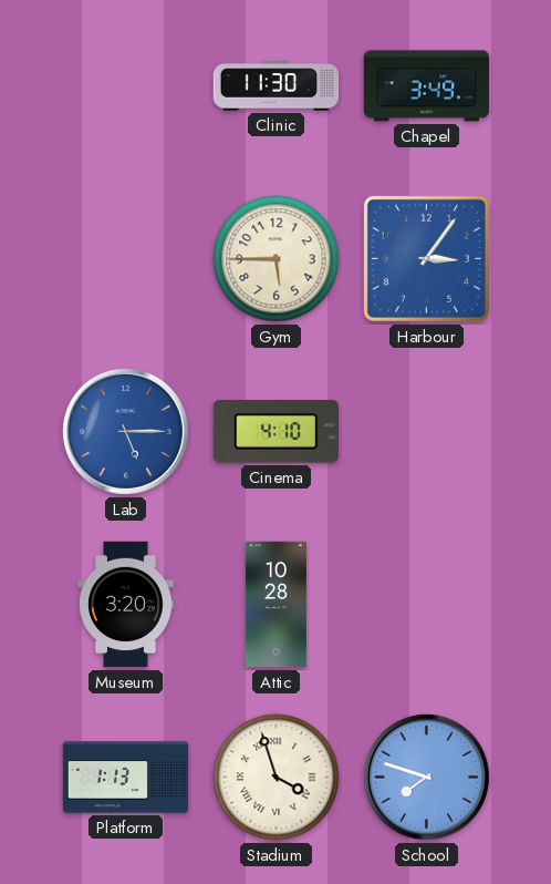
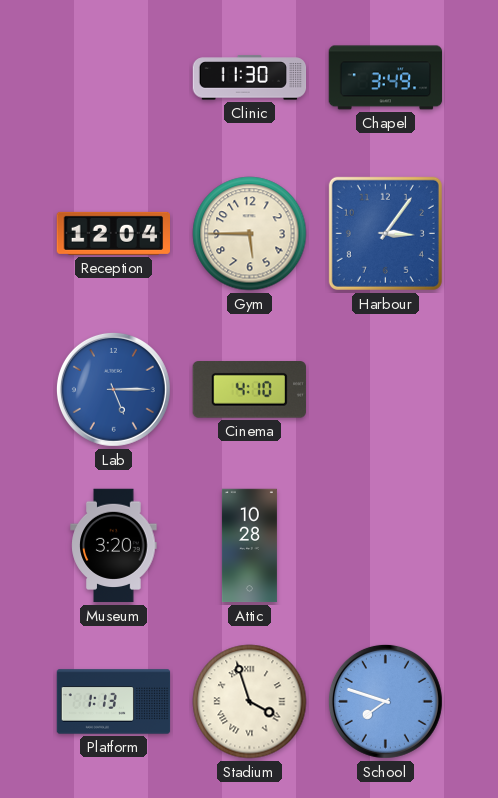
Reception: none -> 12:04
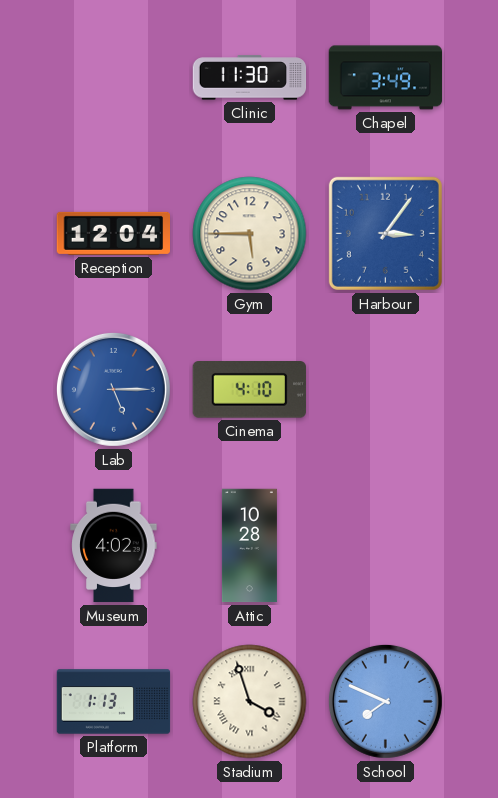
Museum: 3:20 -> 4:02
School: 7:48 -> 7:49
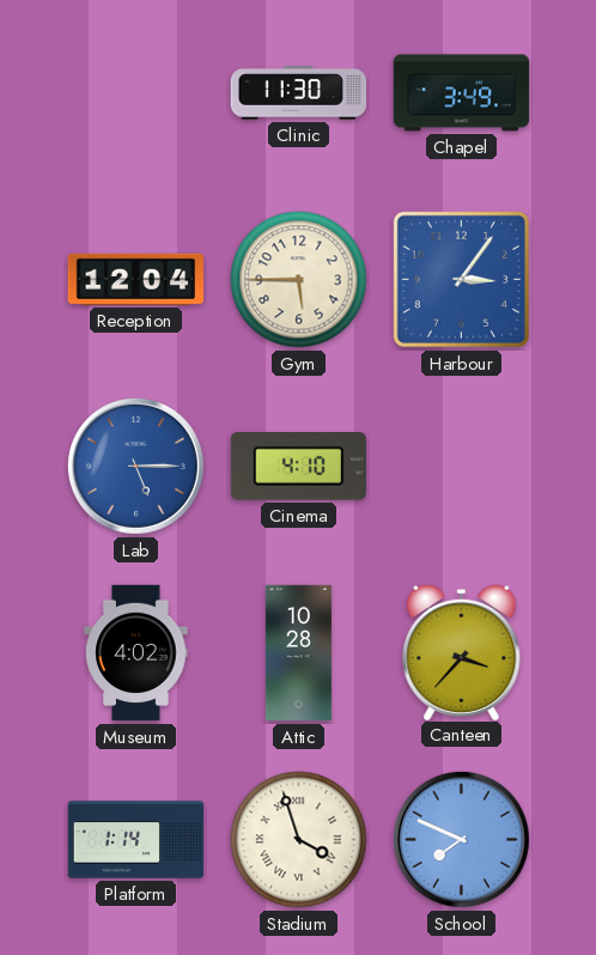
Canteen: none -> 3:37
Platform: 1:13 -> 1:14
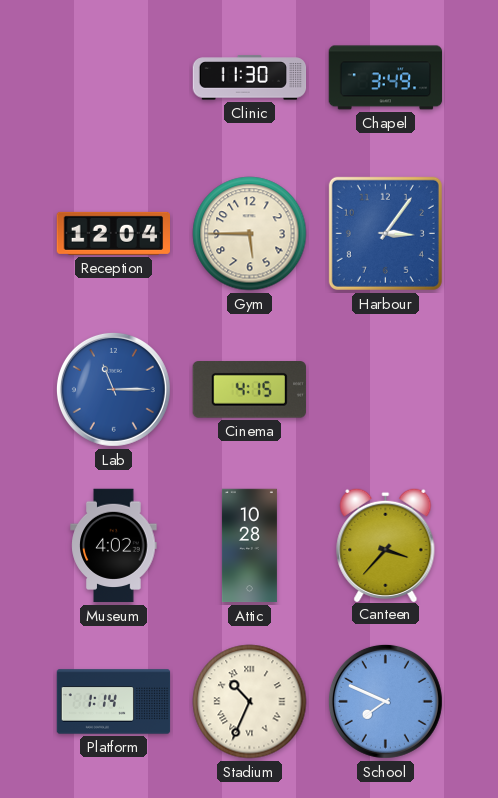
Lab: 5:15 -> 11:15
Cinema: 4:10 -> 4:15
Stadium: 3:57 -> 10:34
